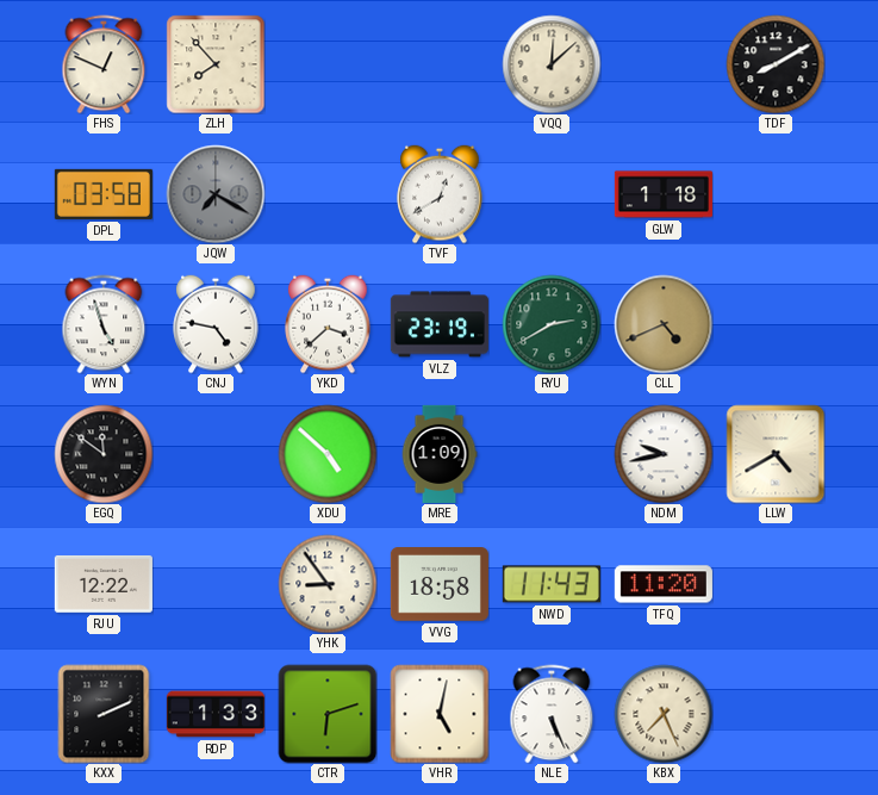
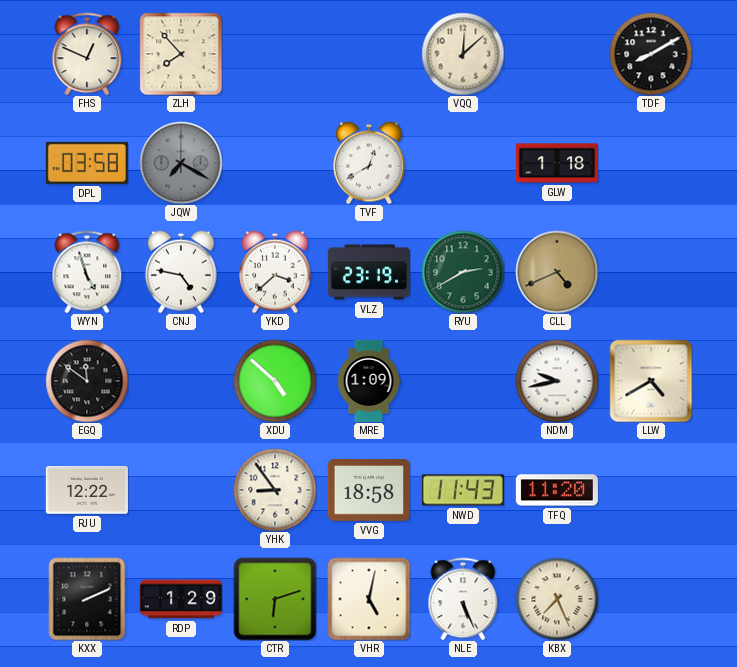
RDP: 1:33 -> 1:29
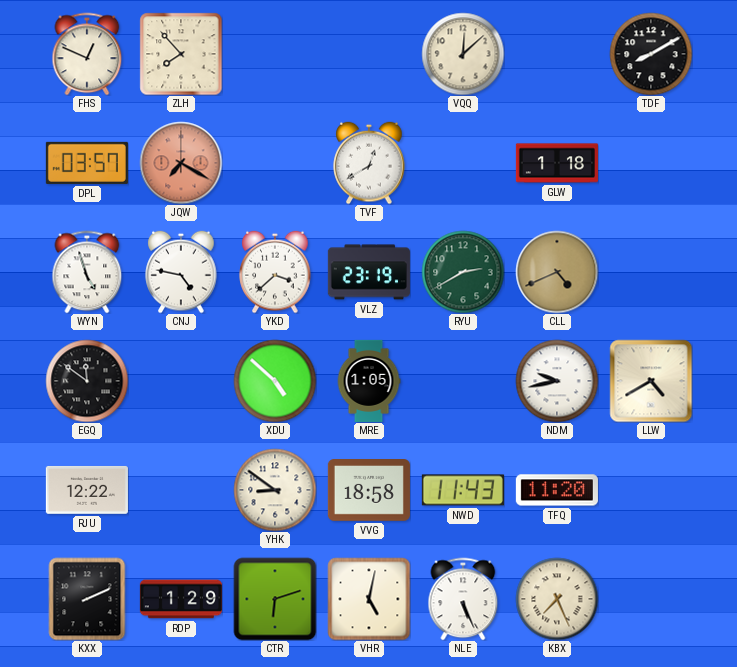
DPL: 03:58 -> 03:57
JQW dial: grey -> salmon
MRE: 1:09 -> 1:05
YHK: 8:54 -> 8:51
